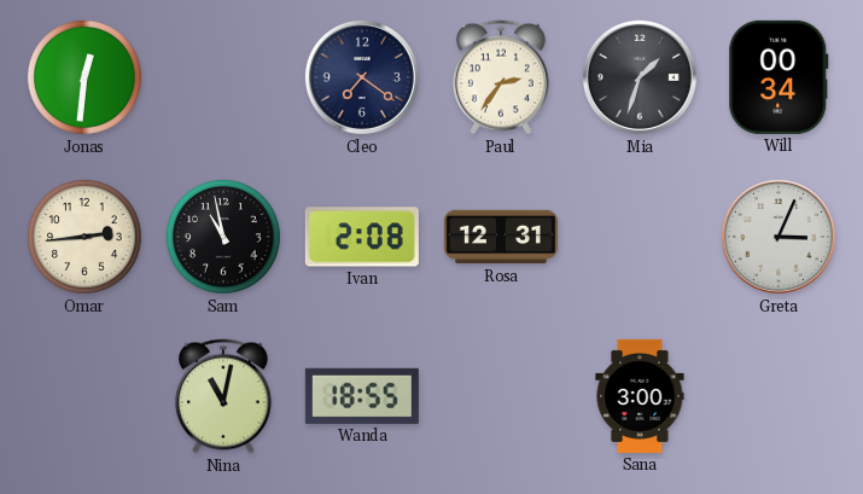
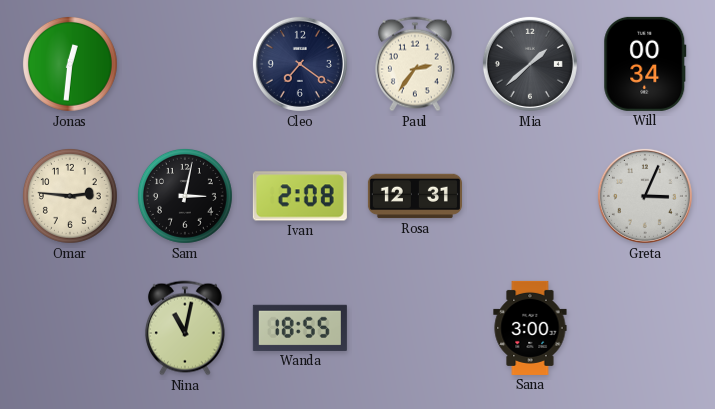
Mia: 1:33 -> 1:38
Omar: 2:44 -> 2:46
Sam: 10:58 -> 3:02
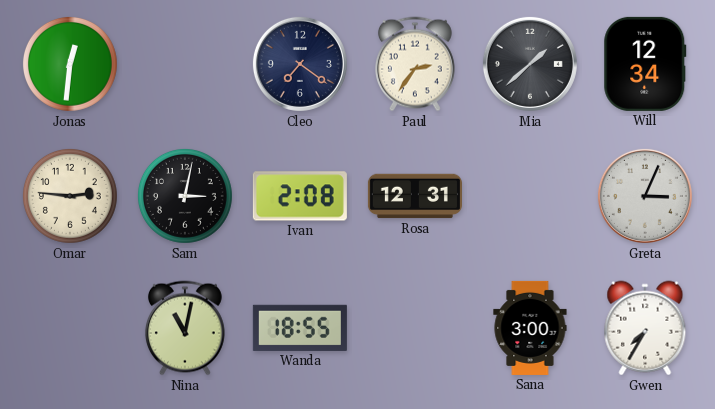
Will: 00:34 -> 12:34
Gwen: none -> 7:35
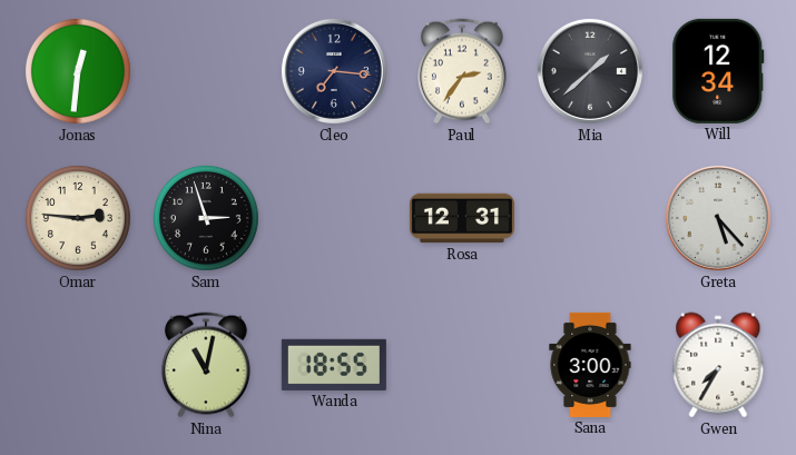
Cleo: 7:21 -> 7:16
Sam: 3:02 -> 2:57
Ivan: 2:08 -> none
Greta: 3:04 -> 5:23
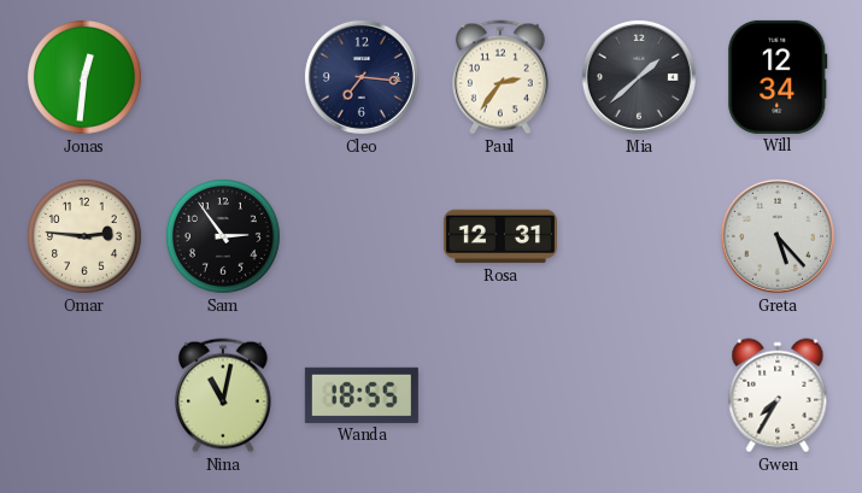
Sam: 2:57 -> 2:54
Sana: 3:00 -> none
